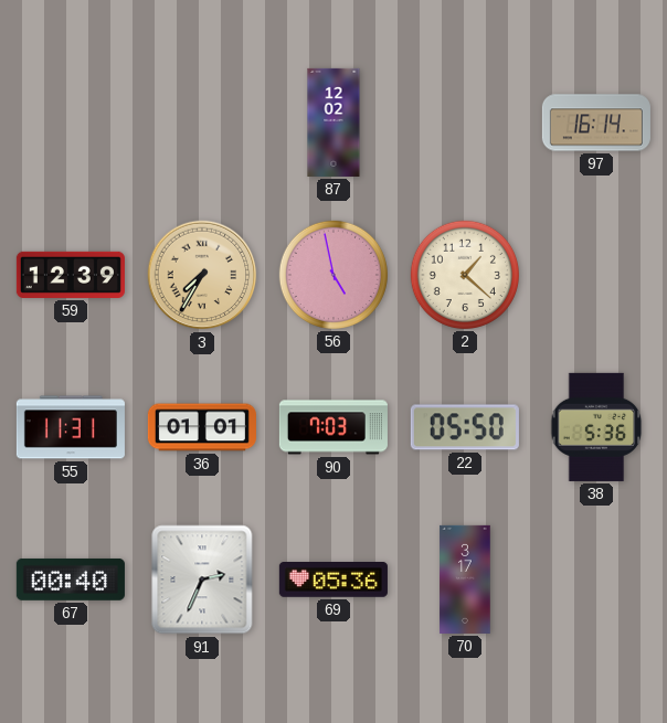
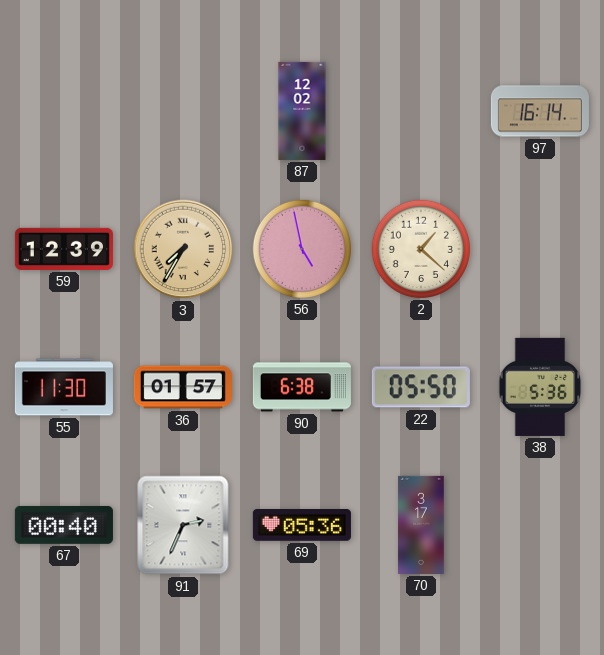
55: 11:31 -> 11:30
36: 01:01 -> 01:57
90: 7:03 -> 6:38
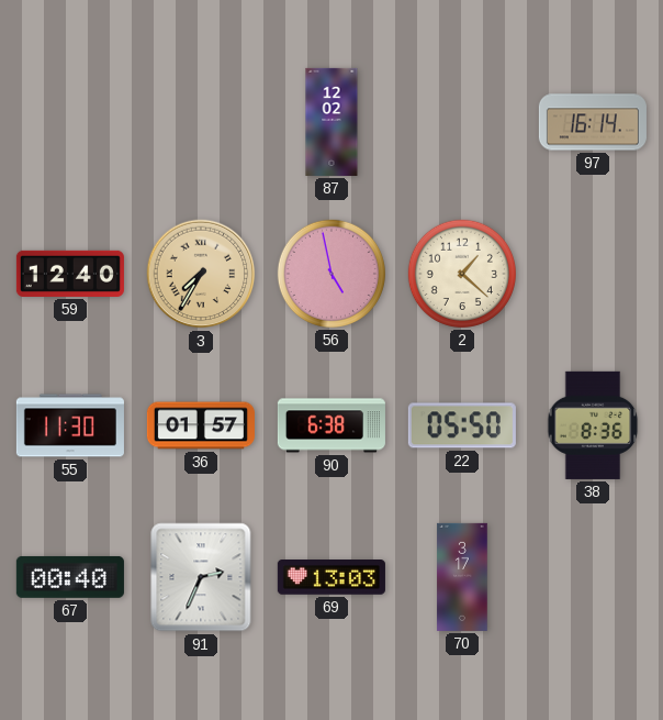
59: 12:39 -> 12:40
38: 5:36 -> 8:36
69: 05:36 -> 13:03
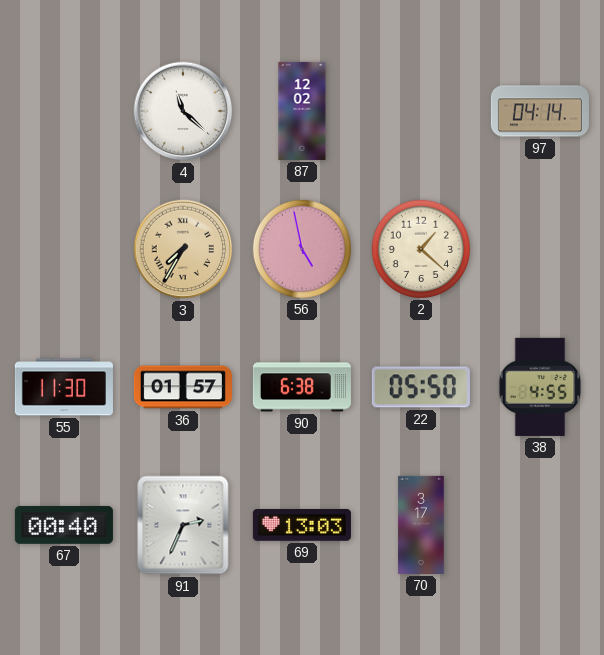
4: none -> 11:22
97: 16:14 -> 04:14
59: 12:40 -> none
38: 8:36 -> 4:55
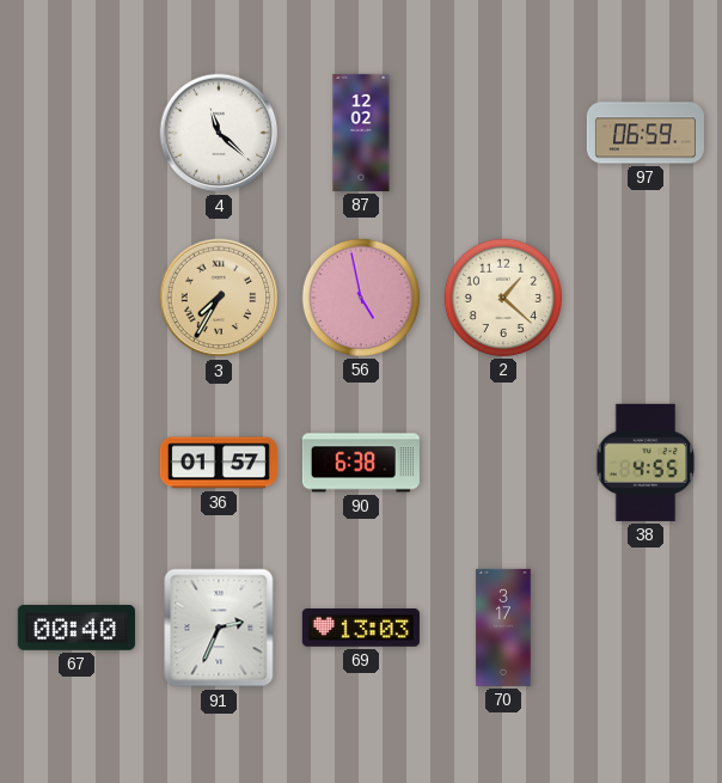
97: 04:14 -> 06:59
55: 11:30 -> none
22: 05:50 -> none
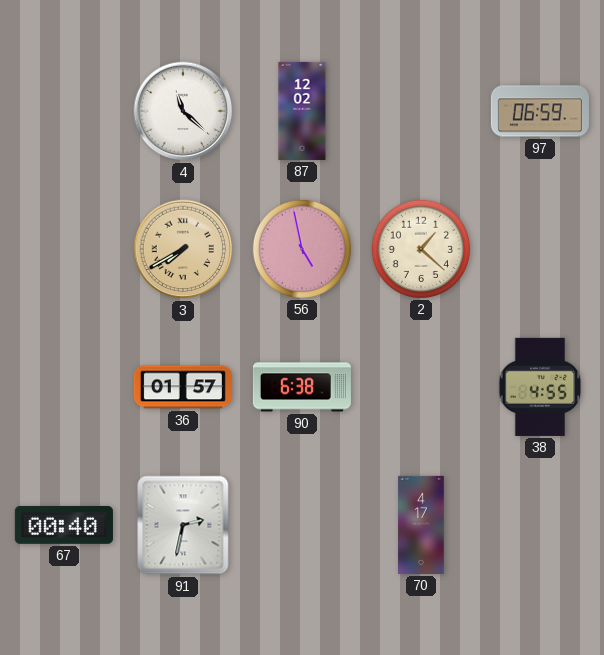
3: 7:35 -> 7:40
91: 2:34 -> 2:32
69: 13:03 -> none
70: 3:17 -> 4:17
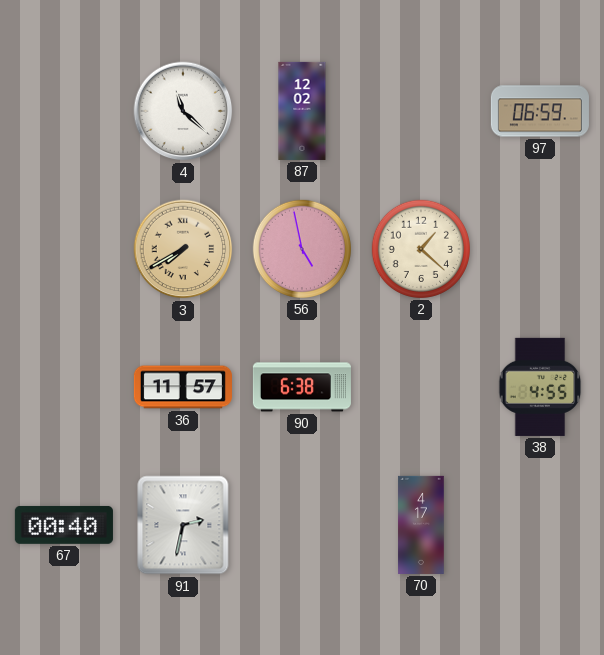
36: 01:57 -> 11:57
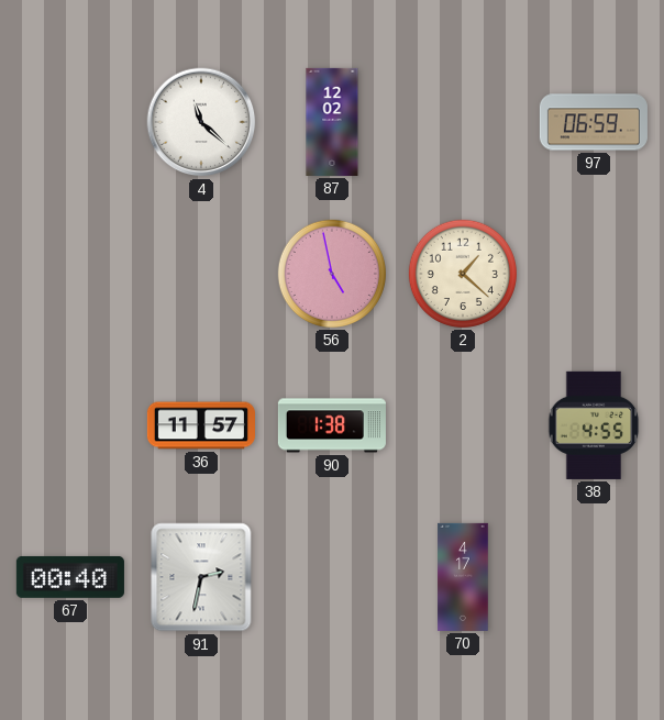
3: 7:40 -> none
90: 6:38 -> 1:38
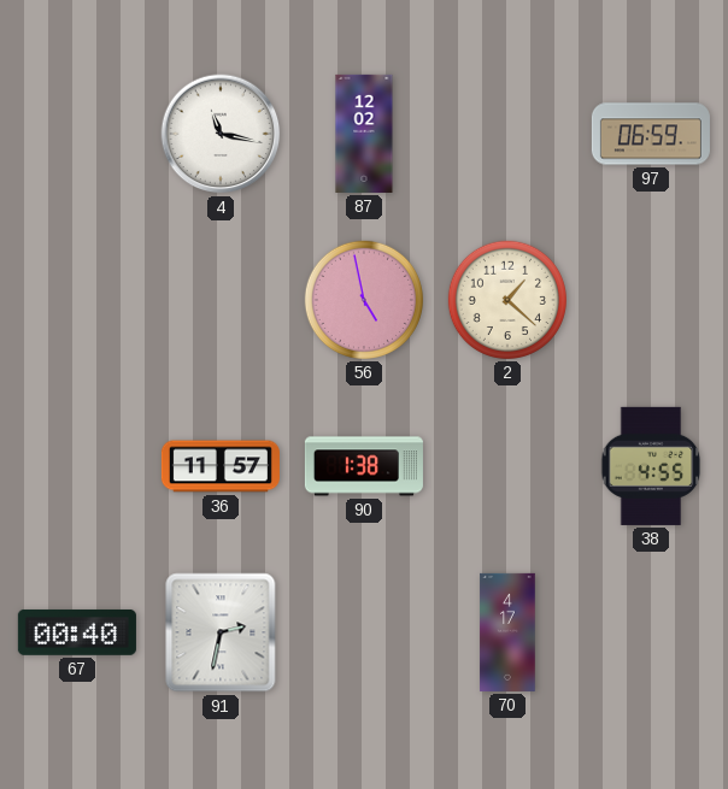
4: 11:22 -> 11:17
